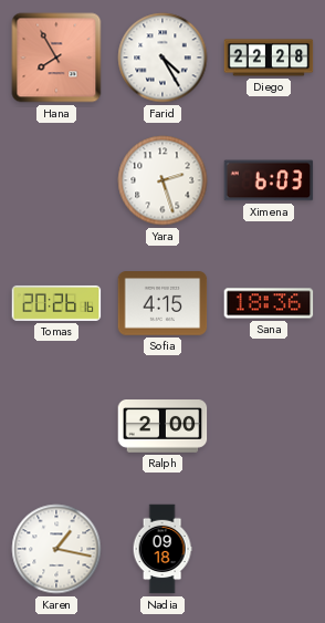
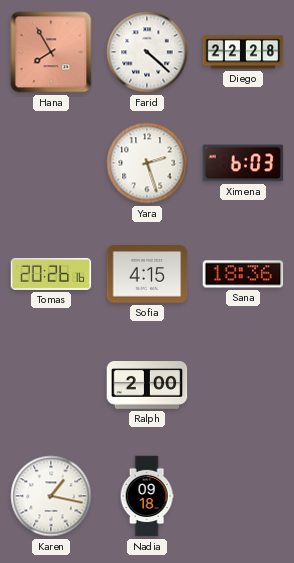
Farid: 4:25 -> 4:22
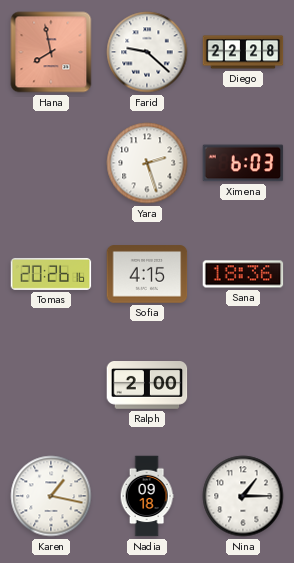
Hana: 7:55 -> 7:58
Farid: 4:22 -> 9:22
Nina: none -> 1:15
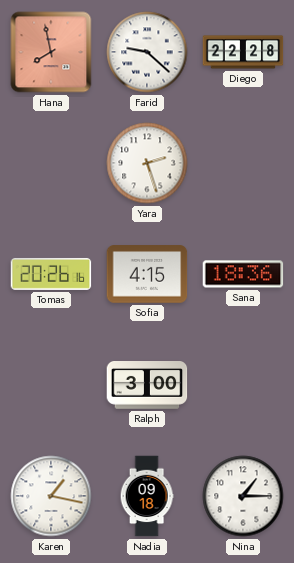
Ximena: 6:03 -> none
Ralph: 2:00 -> 3:00
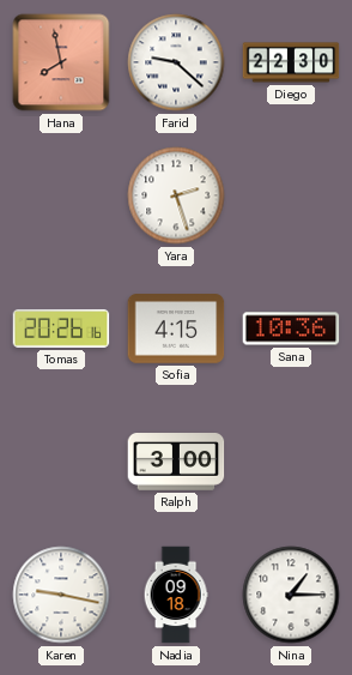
Diego: 22:28 -> 22:30
Sana: 18:36 -> 10:36
Karen: 1:17 -> 9:17
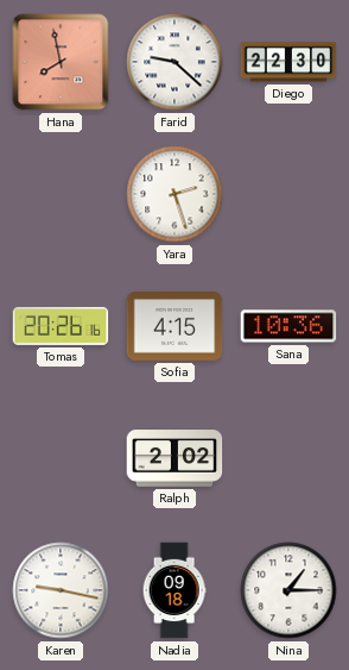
Ralph: 3:00 -> 2:02
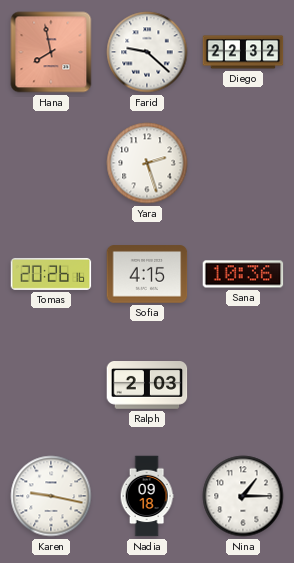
Diego: 22:30 -> 22:32
Ralph: 2:02 -> 2:03
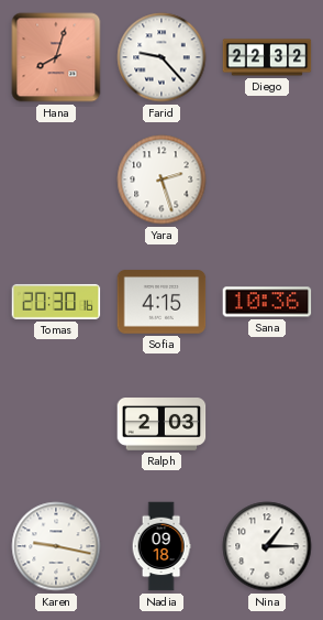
Hana: 7:58 -> 8:03
Farid: 9:22 -> 9:23
Tomas: 20:26 -> 20:30
